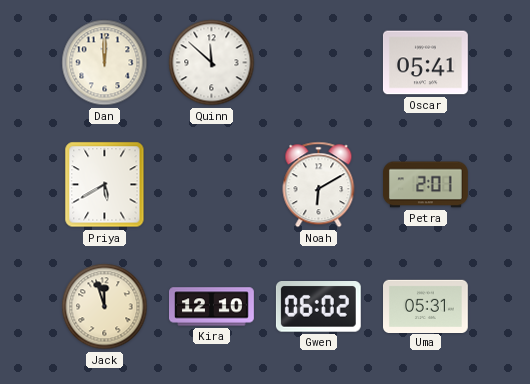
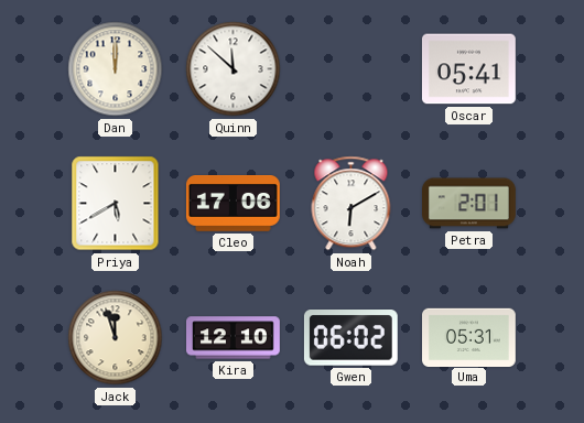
Cleo: none -> 17:06
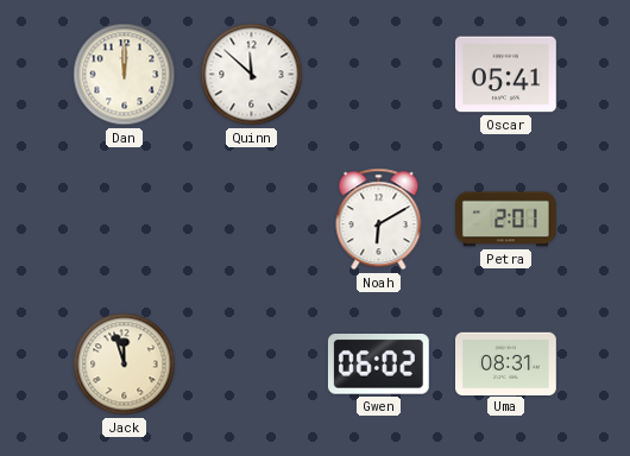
Priya: 5:40 -> none
Cleo: 17:06 -> none
Kira: 12:10 -> none
Uma: 05:31 -> 08:31
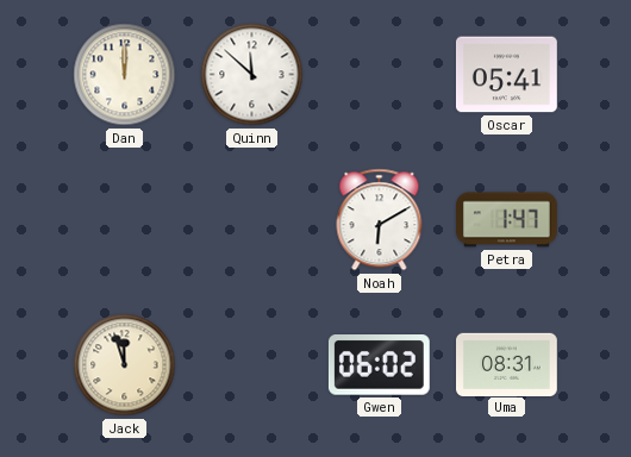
Petra: 2:01 -> 1:47
